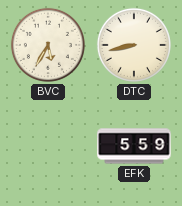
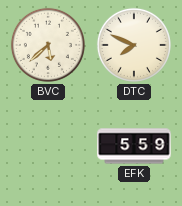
BVC: 5:35 -> 5:38
DTC: 8:43 -> 7:49
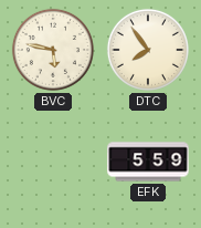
BVC: 5:38 -> 5:47
DTC: 7:49 -> 7:54
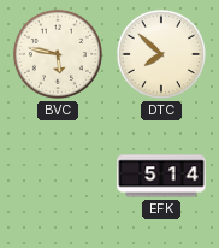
DTC: 7:54 -> 7:52
EFK: 5:59 -> 5:14
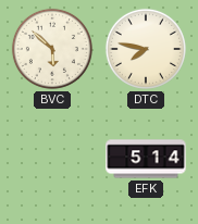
BVC: 5:47 -> 5:52
DTC: 7:52 -> 7:47
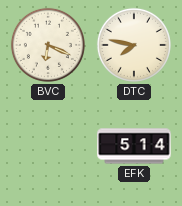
BVC: 5:52 -> 6:19
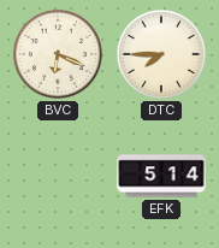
DTC: 7:47 -> 7:45
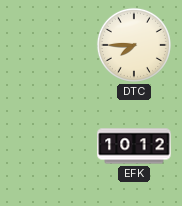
BVC: 6:19 -> none
EFK: 5:14 -> 10:12
